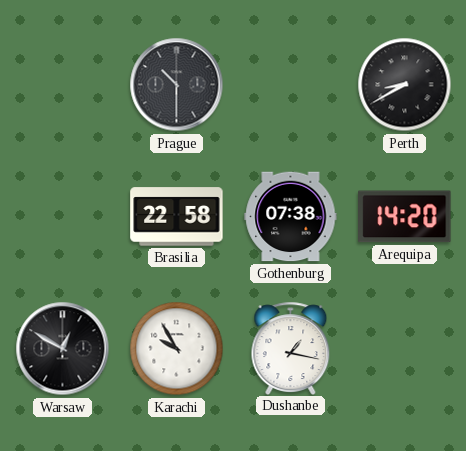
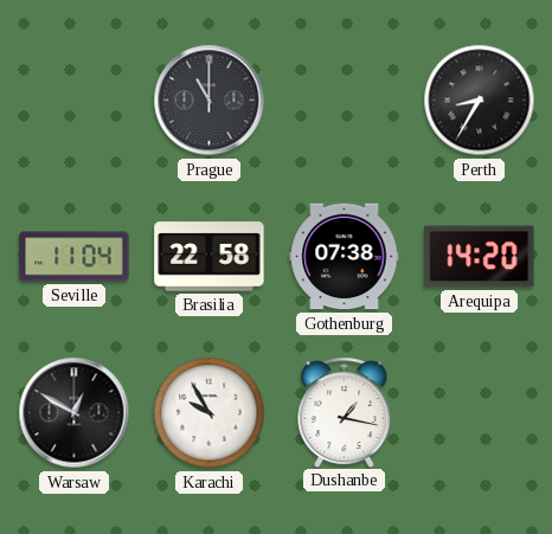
Prague: 10:30 -> 11:00
Perth: 8:40 -> 8:35
Seville: none -> 11:04
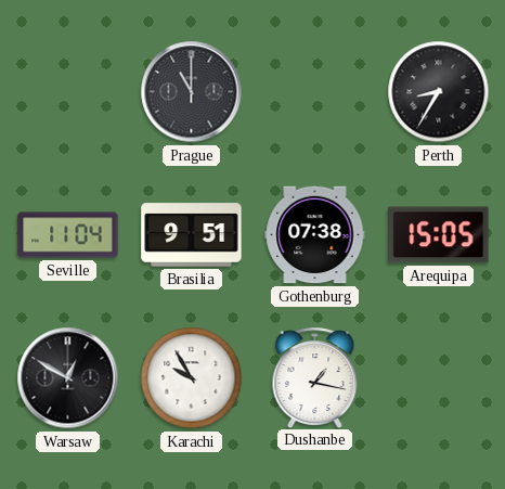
Brasilia: 22:58 -> 9:51
Arequipa: 14:20 -> 15:05
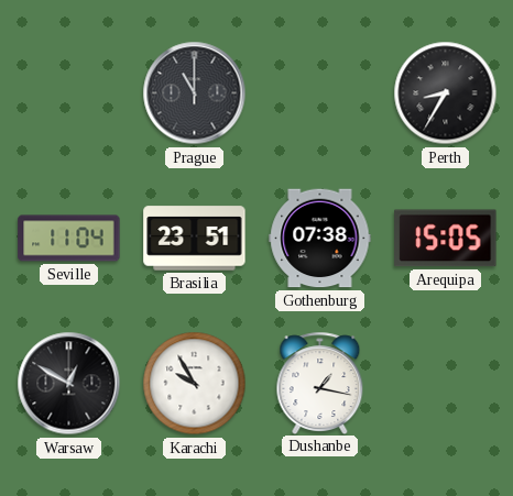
Brasilia: 9:51 -> 23:51
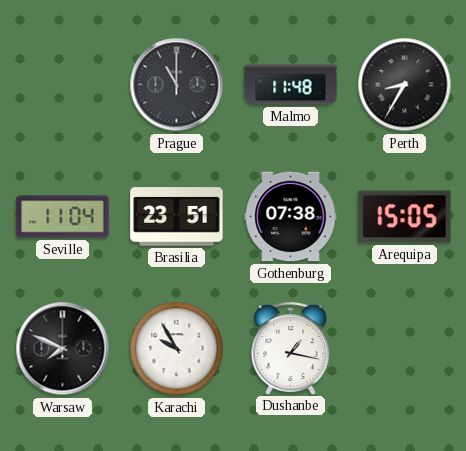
Malmo: none -> 11:48
Warsaw: 12:50 -> 7:49
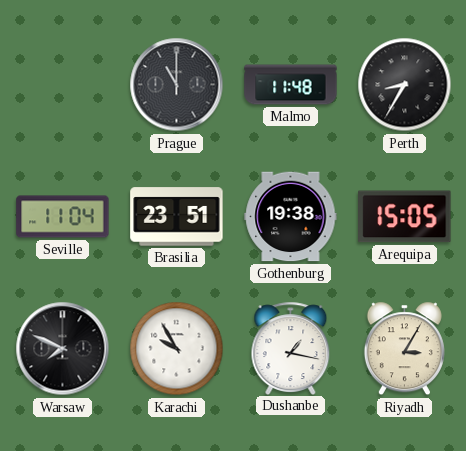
Gothenburg: 07:38 -> 19:38
Riyadh: none -> 3:05
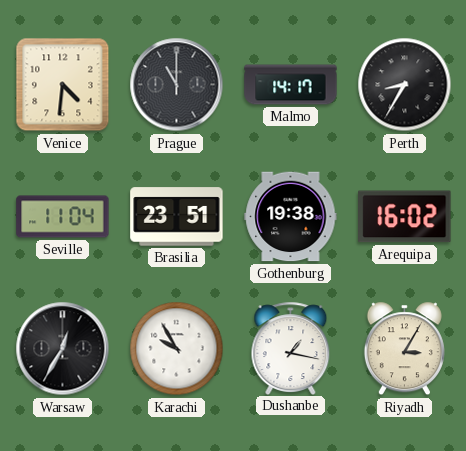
Venice: none -> 4:31
Malmo: 11:48 -> 14:17
Arequipa: 15:05 -> 16:02
Warsaw: 7:49 -> 12:35
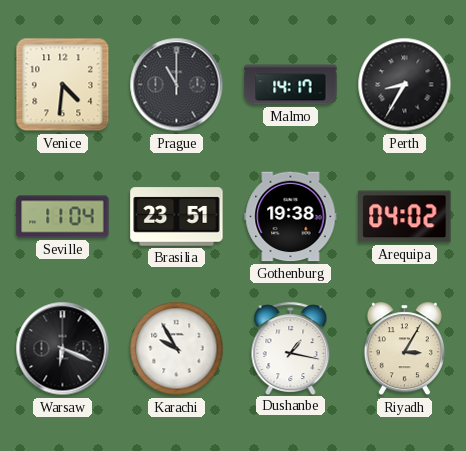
Arequipa: 16:02 -> 04:02
Warsaw: 12:35 -> 6:19
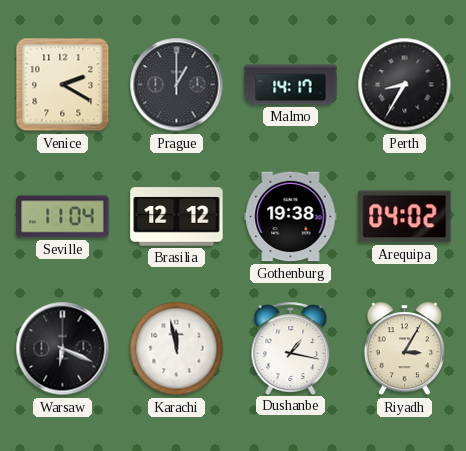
Venice: 4:31 -> 2:20
Prague: 11:00 -> 1:00
Brasilia: 23:51 -> 12:12
Karachi: 9:55 -> 11:58
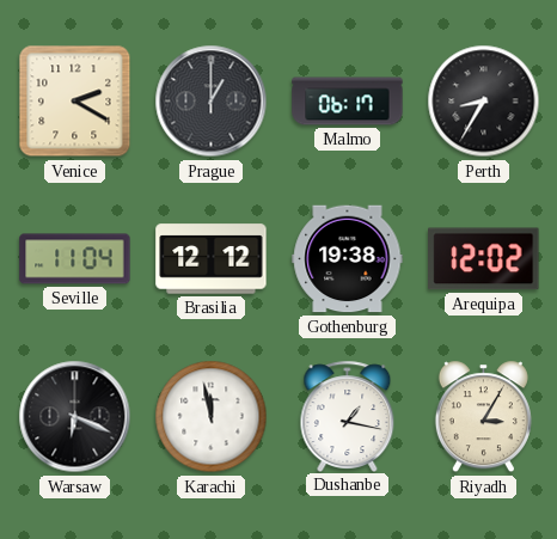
Malmo: 14:17 -> 06:17
Arequipa: 04:02 -> 12:02
